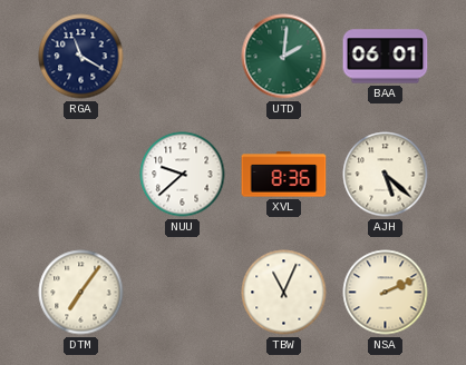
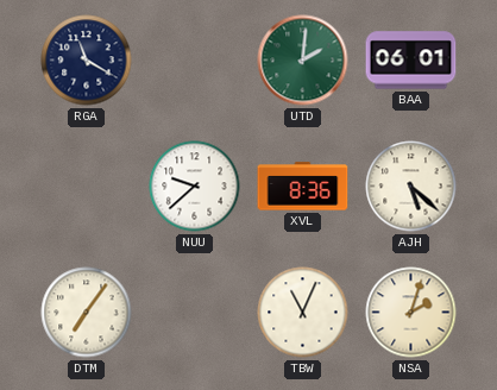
NSA: 2:11 -> 2:03
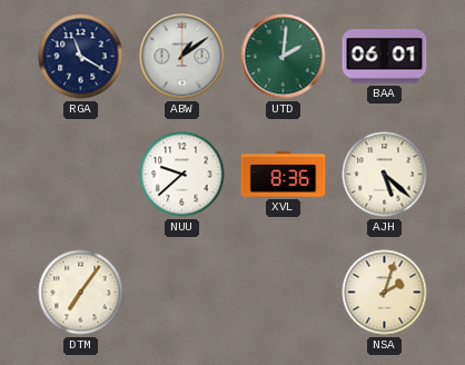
ABW: none -> 1:09
TBW: 11:04 -> none
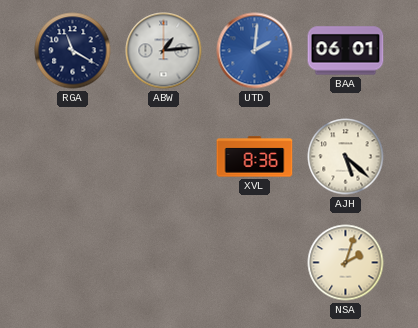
ABW: 1:09 -> 1:14
UTD dial: green -> blue
NUU: 9:38 -> none
DTM: 7:06 -> none
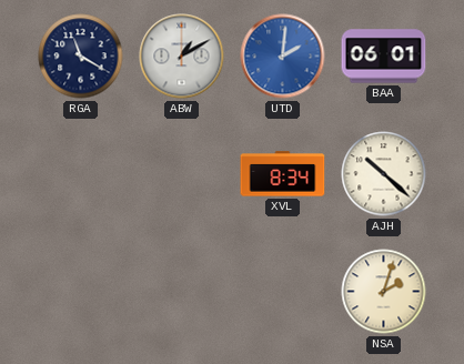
ABW: 1:14 -> 1:10
XVL: 8:36 -> 8:34
AJH: 5:22 -> 10:22
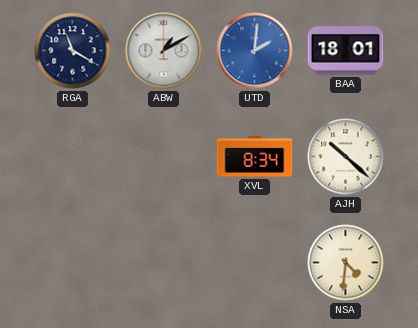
BAA: 06:01 -> 18:01
NSA: 2:03 -> 4:31
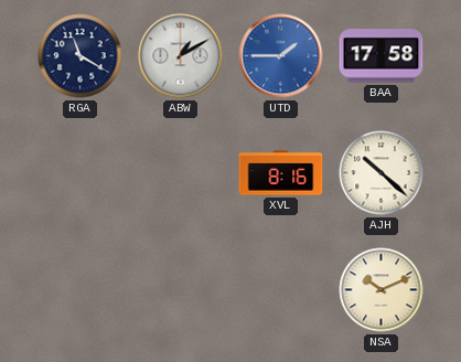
UTD: 2:01 -> 1:45
BAA: 18:01 -> 17:58
XVL: 8:34 -> 8:16
NSA: 4:31 -> 10:11
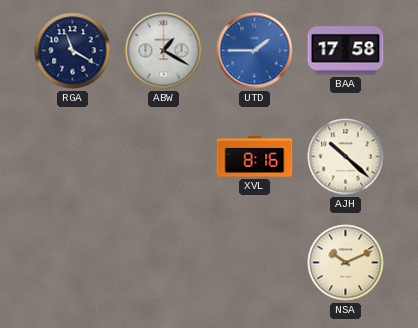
ABW: 1:10 -> 1:20
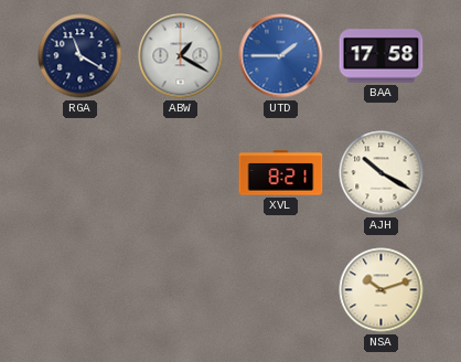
XVL: 8:16 -> 8:21
AJH: 10:22 -> 10:20
NSA: 10:11 -> 10:12
